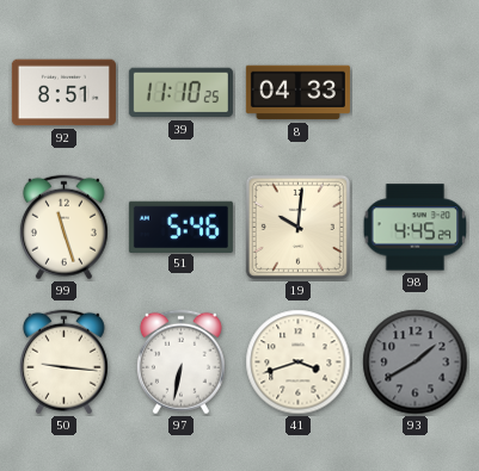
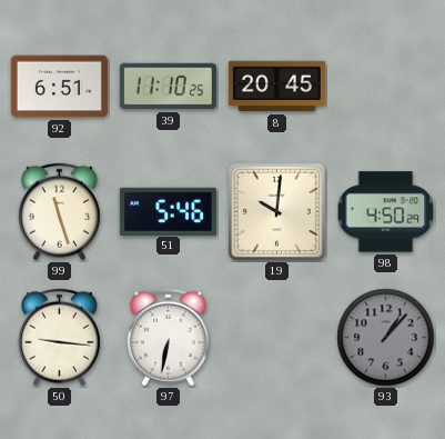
92: 8:51 -> 6:51
8: 04:33 -> 20:45
98: 4:45 -> 4:50
41: 3:42 -> none
93: 1:40 -> 1:07
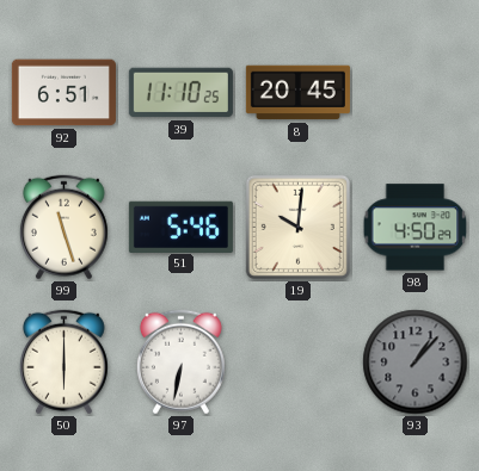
50: 9:16 -> 6:00
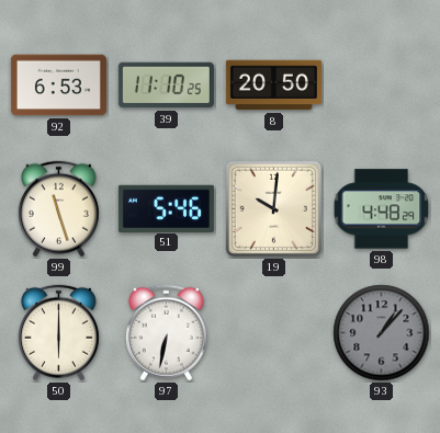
92: 6:51 -> 6:53
8: 20:45 -> 20:50
98: 4:50 -> 4:48
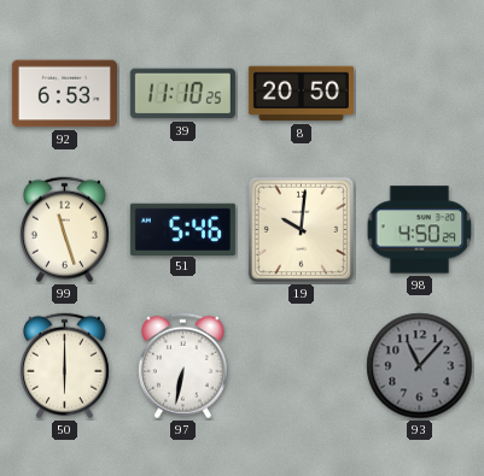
98: 4:48 -> 4:50
93: 1:07 -> 11:07
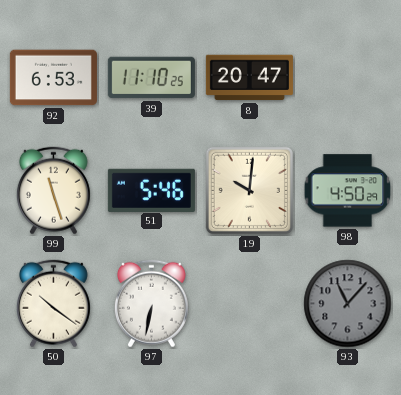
8: 20:50 -> 20:47
50: 6:00 -> 10:21
